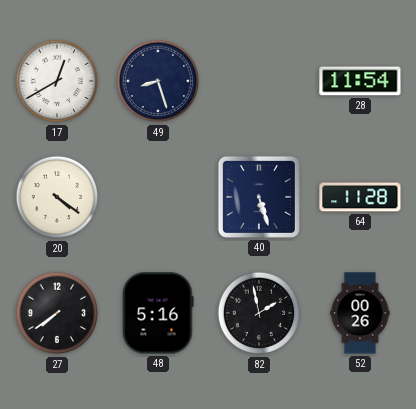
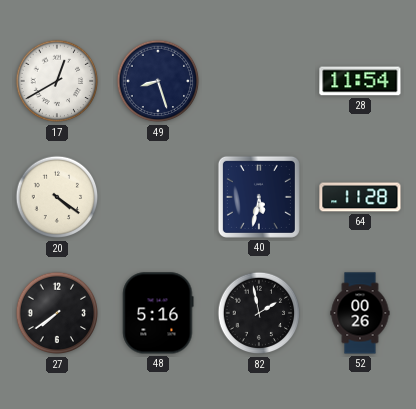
40: 5:27 -> 5:32
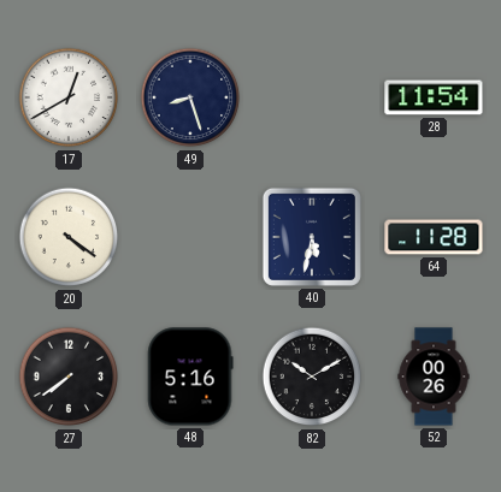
82: 1:58 -> 10:10
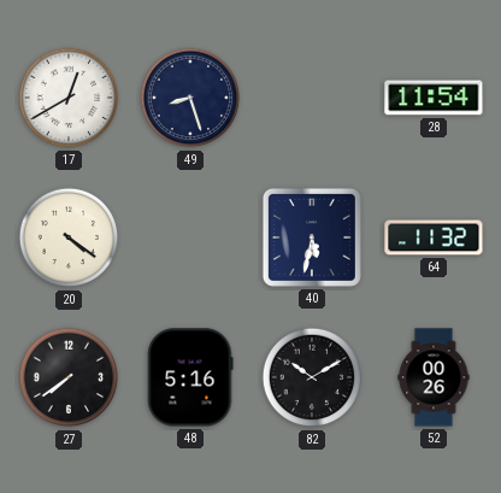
64: 11:28 -> 11:32
